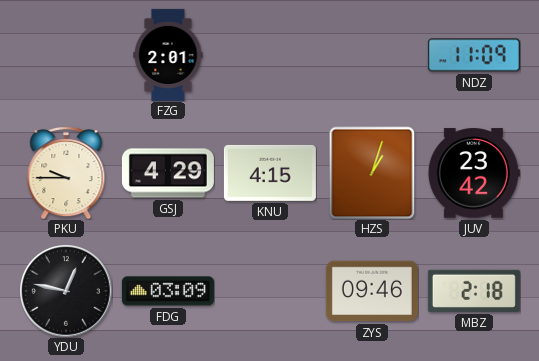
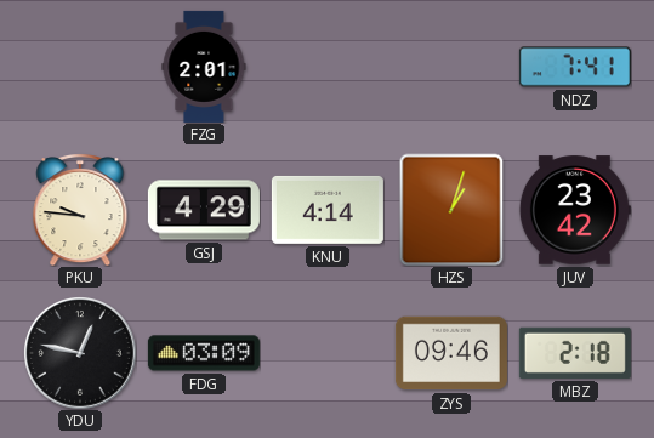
NDZ: 11:09 -> 7:41
PKU: 9:45 -> 9:46
KNU: 4:15 -> 4:14
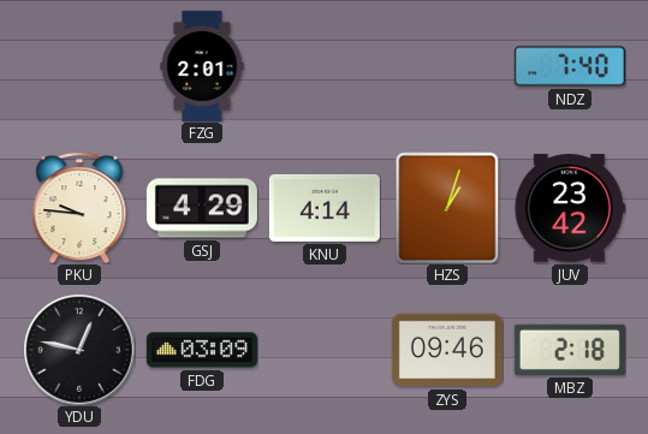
NDZ: 7:41 -> 7:40
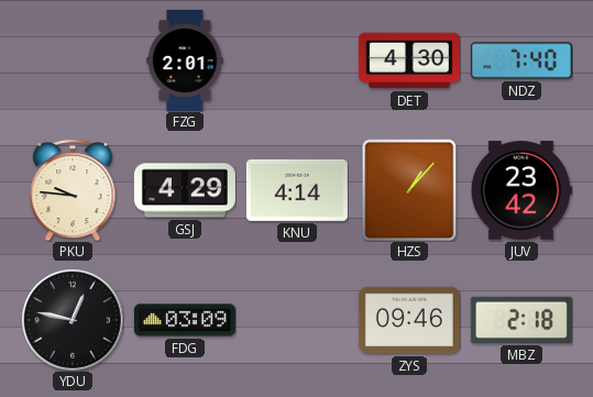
DET: none -> 4:30
HZS: 1:03 -> 1:07
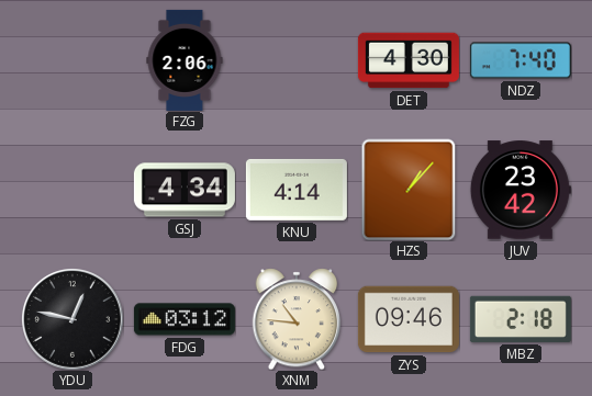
FZG: 2:01 -> 2:06
PKU: 9:46 -> none
GSJ: 4:29 -> 4:34
FDG: 03:09 -> 03:12
XNM: none -> 10:46
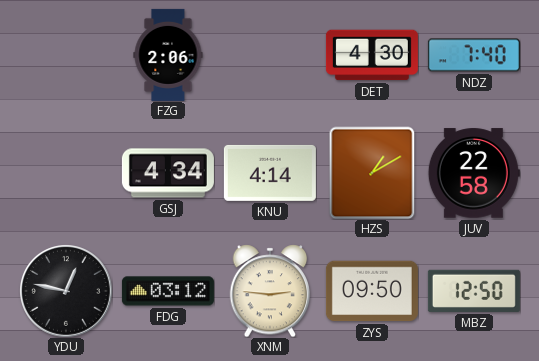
HZS: 1:07 -> 1:10
JUV: 23:42 -> 22:58
XNM: 10:46 -> 2:46
ZYS: 09:46 -> 09:50
MBZ: 2:18 -> 12:50
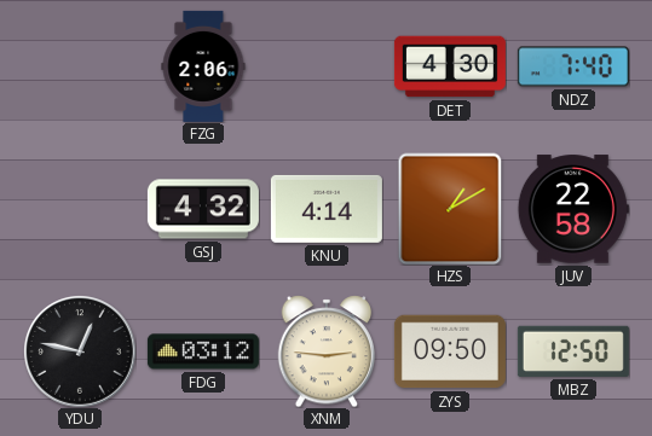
GSJ: 4:34 -> 4:32
